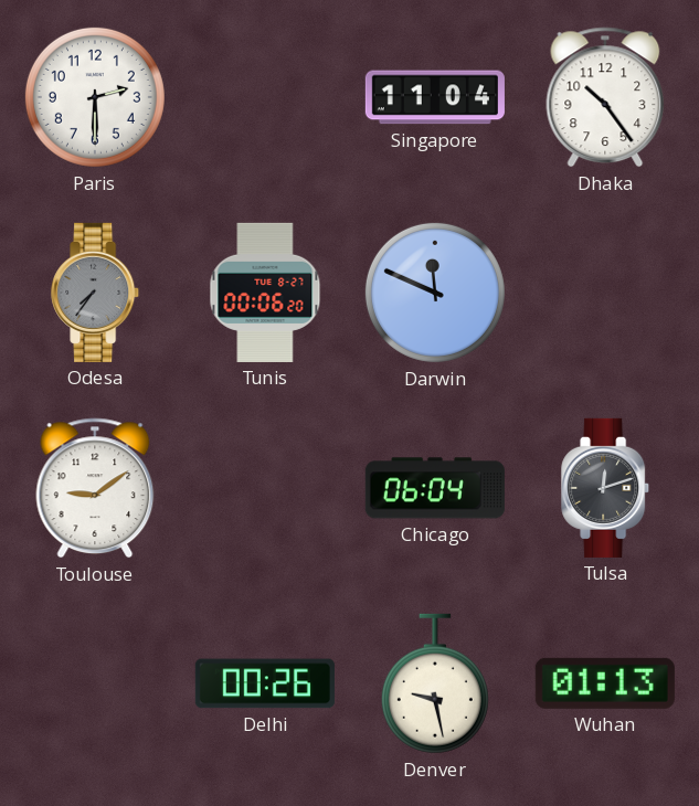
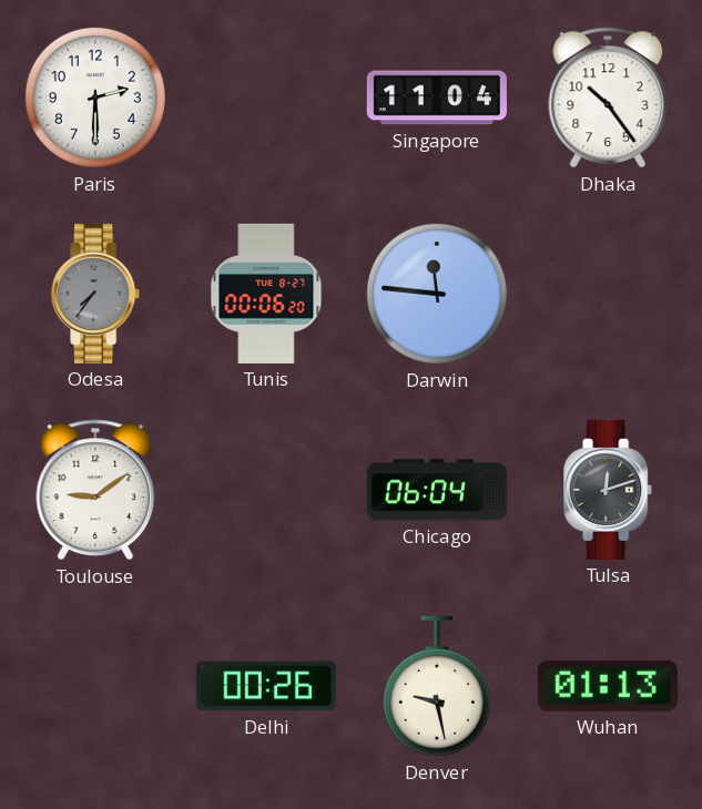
Darwin: 11:49 -> 11:46
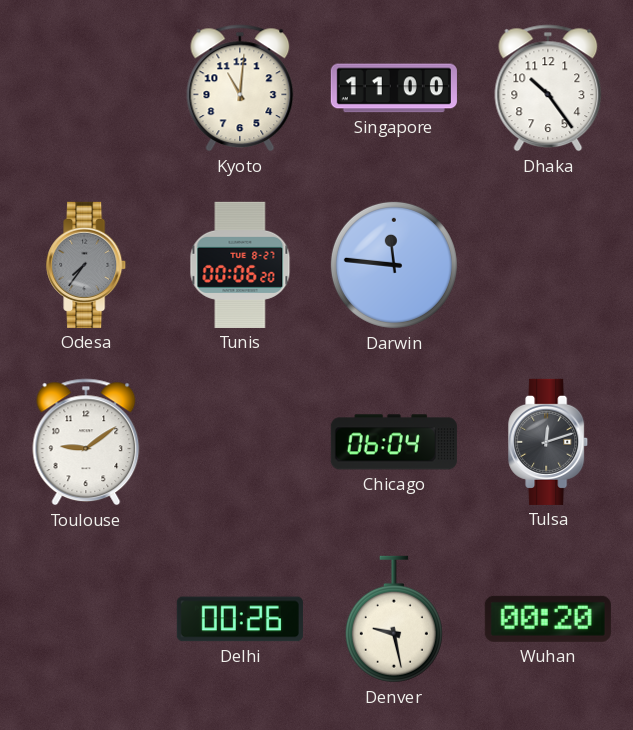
Paris: 2:30 -> none
Kyoto: none -> 11:01
Singapore: 11:04 -> 11:00
Wuhan: 01:13 -> 00:20
